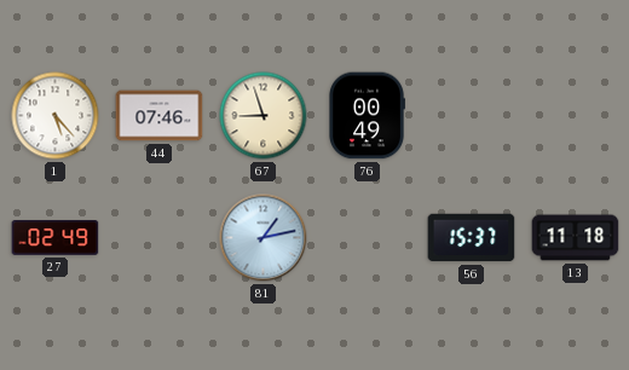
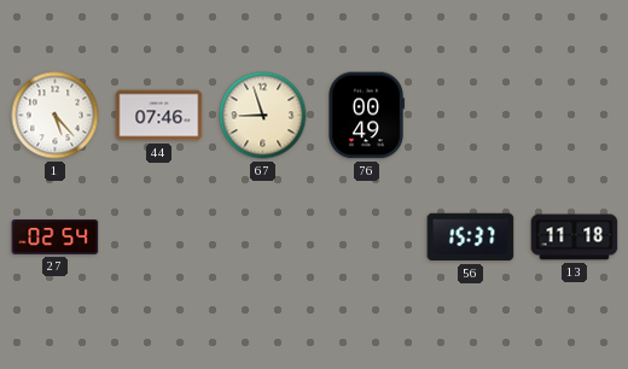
27: 02:49 -> 02:54
81: 1:13 -> none
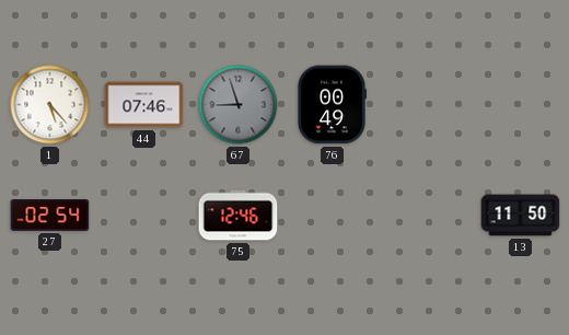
67 dial: cream -> grey
75: none -> 12:46
56: 15:37 -> none
13: 11:18 -> 11:50
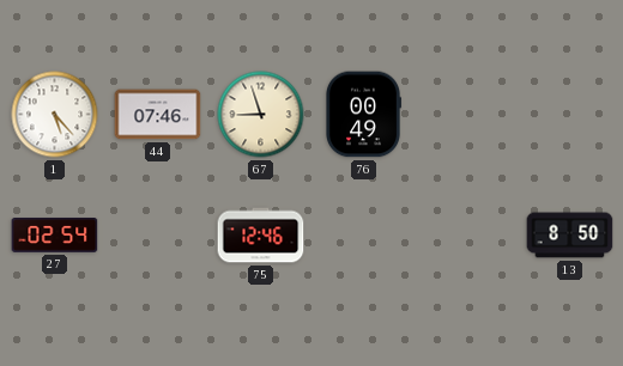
67 dial: grey -> cream
13: 11:50 -> 8:50
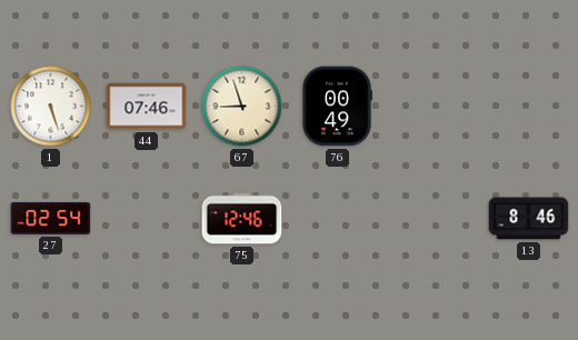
1: 5:23 -> 5:27
13: 8:50 -> 8:46
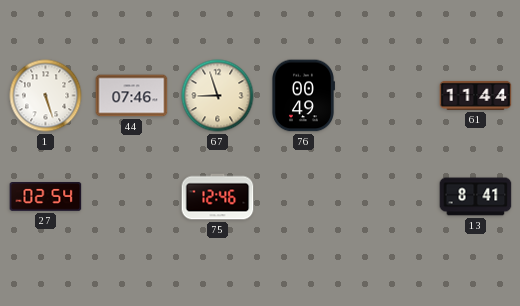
61: none -> 11:44
13: 8:46 -> 8:41
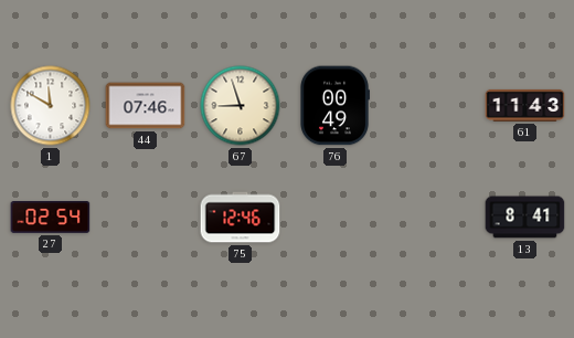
1: 5:27 -> 11:50
61: 11:44 -> 11:43
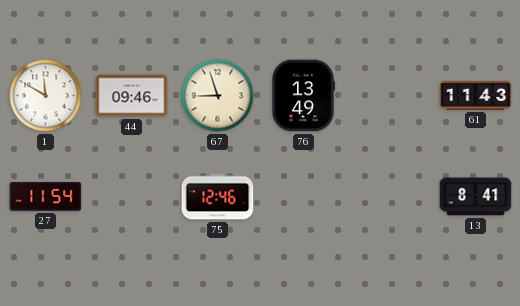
44: 07:46 -> 09:46
76: 00:49 -> 13:49
27: 02:54 -> 11:54
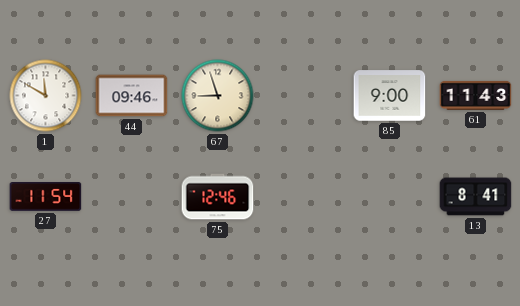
76: 13:49 -> none
85: none -> 9:00
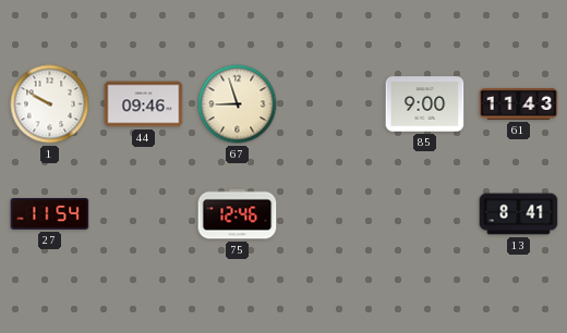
1: 11:50 -> 9:50
